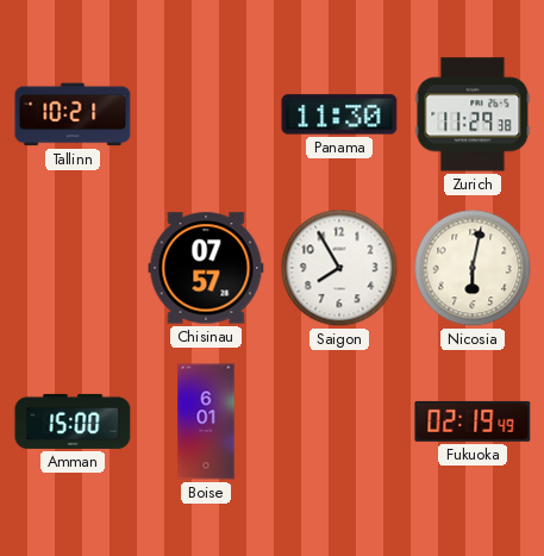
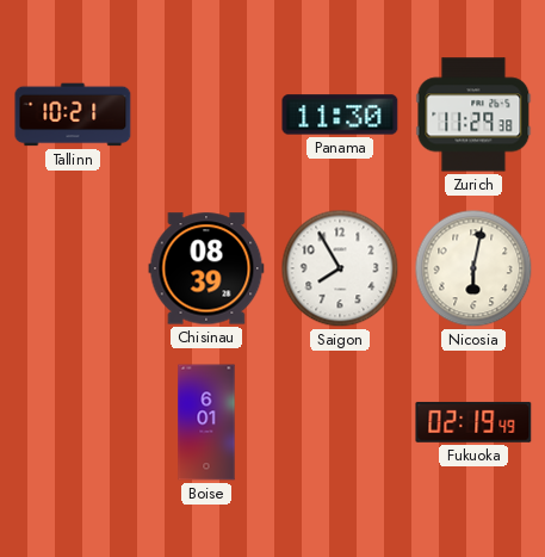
Chisinau: 07:57 -> 08:39
Amman: 15:00 -> none
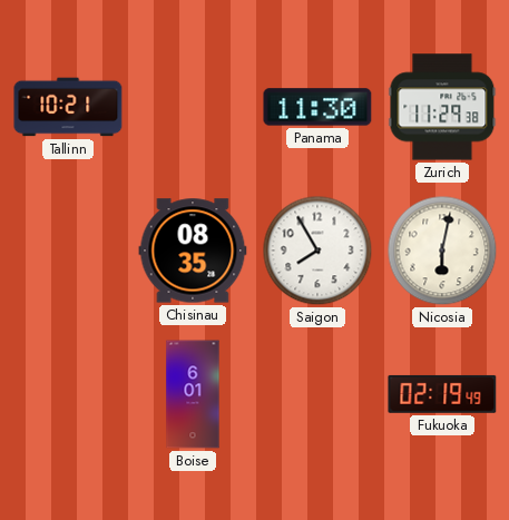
Chisinau: 08:39 -> 08:35
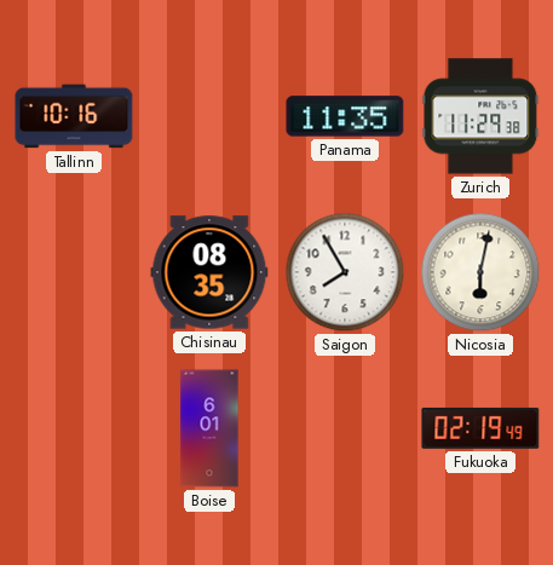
Tallinn: 10:21 -> 10:16
Panama: 11:30 -> 11:35
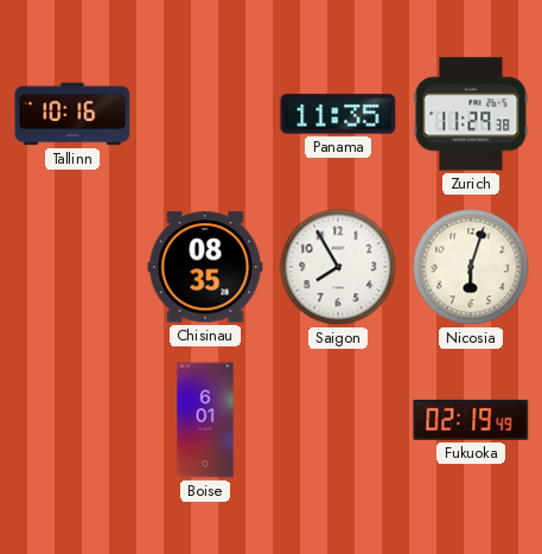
Nicosia: 6:02 -> 6:03
